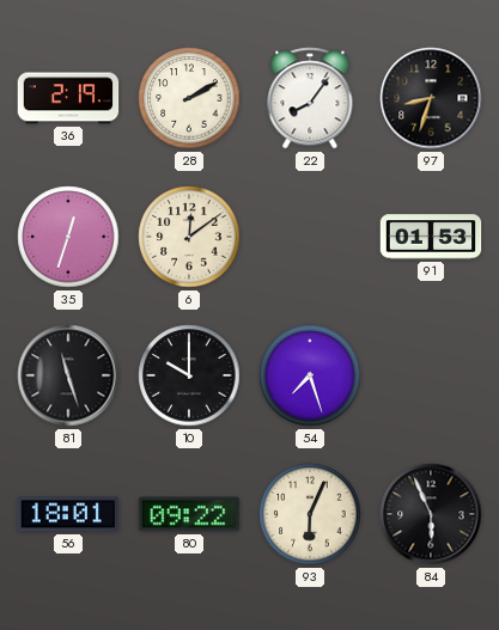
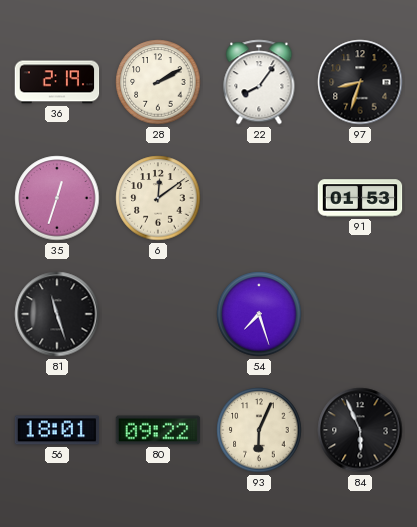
10: 10:00 -> none
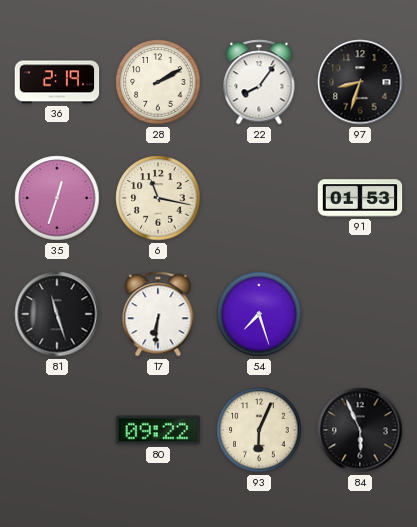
6: 12:09 -> 11:17
17: none -> 6:31
56: 18:01 -> none
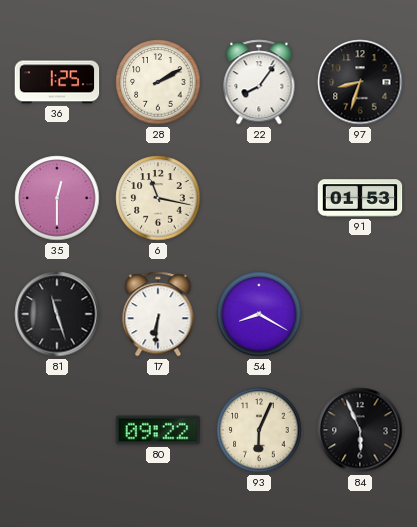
36: 2:19 -> 1:25
35: 12:33 -> 12:30
54: 7:27 -> 8:20
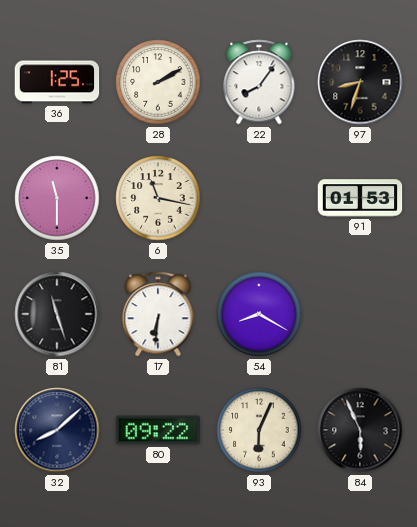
35: 12:30 -> 11:30
32: none -> 8:08
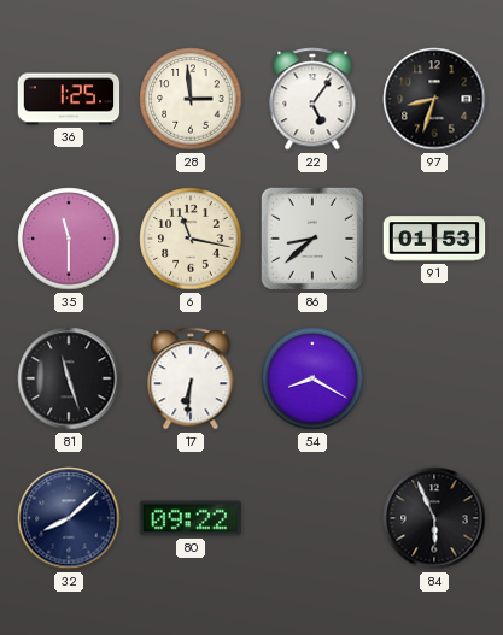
28: 2:10 -> 2:59
22: 8:06 -> 5:06
86: none -> 8:38
93: 6:04 -> none
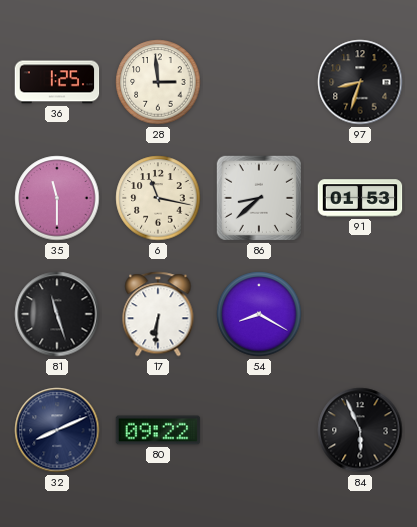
22: 5:06 -> none
32: 8:08 -> 8:11
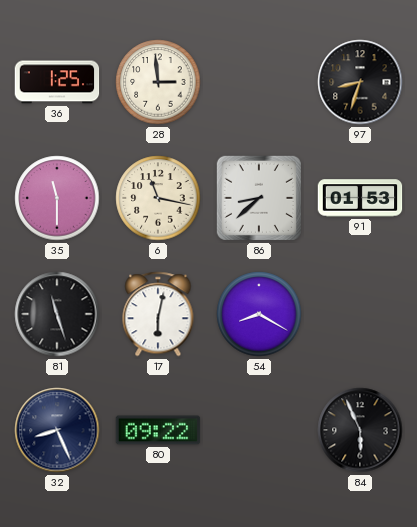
17: 6:31 -> 6:02
32: 8:11 -> 8:26
